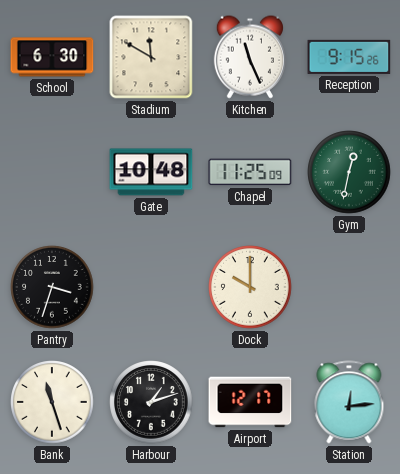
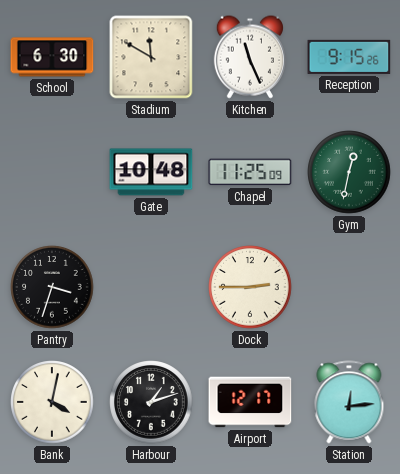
Dock: 10:00 -> 2:45
Bank: 11:27 -> 4:02
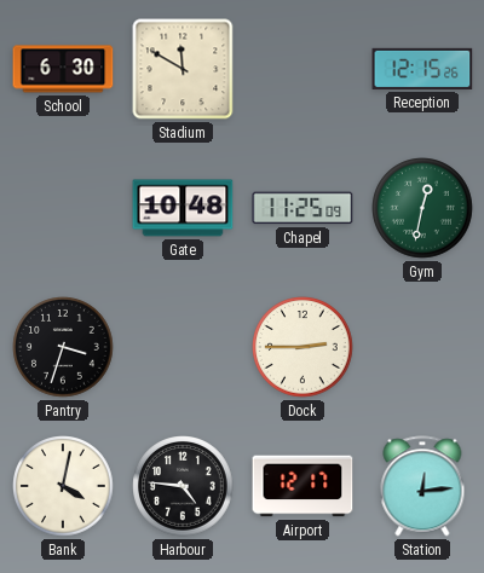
Kitchen: 11:26 -> none
Reception: 9:15 -> 12:15
Harbour: 1:12 -> 4:46
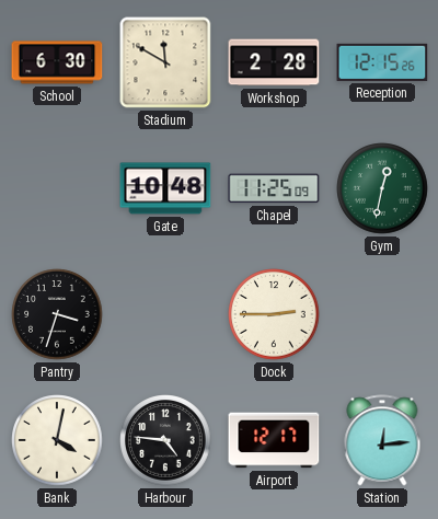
Workshop: none -> 2:28
